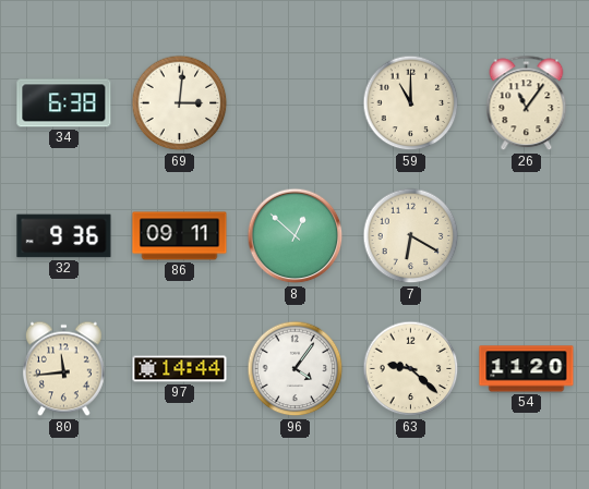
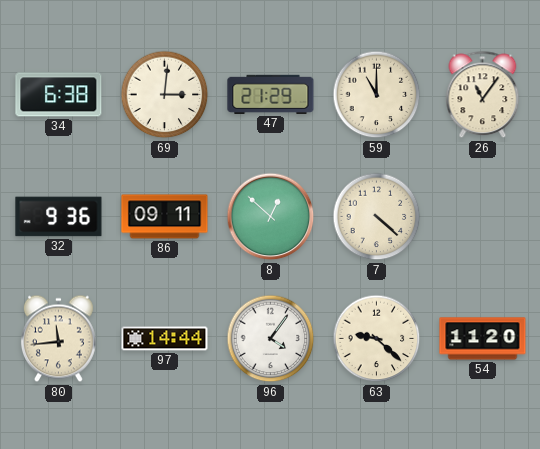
47: none -> 21:29
7: 6:20 -> 4:22
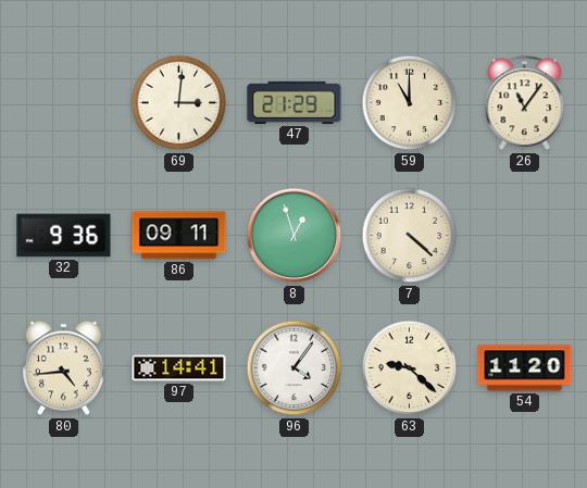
34: 6:38 -> none
8: 12:52 -> 12:57
80: 11:44 -> 4:44
97: 14:44 -> 14:41
